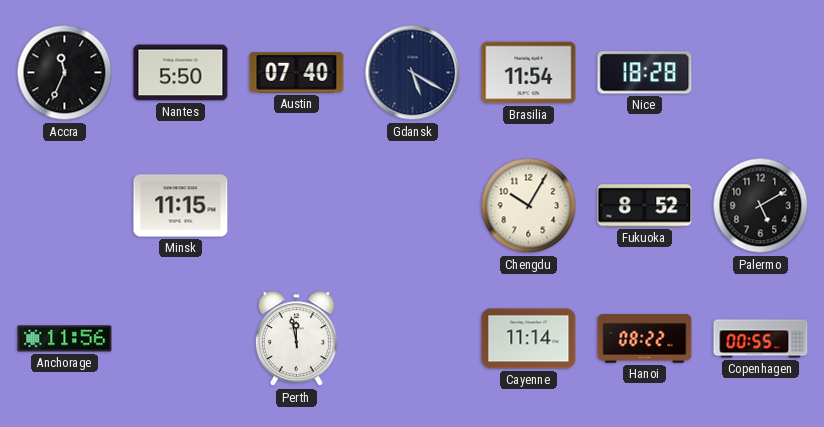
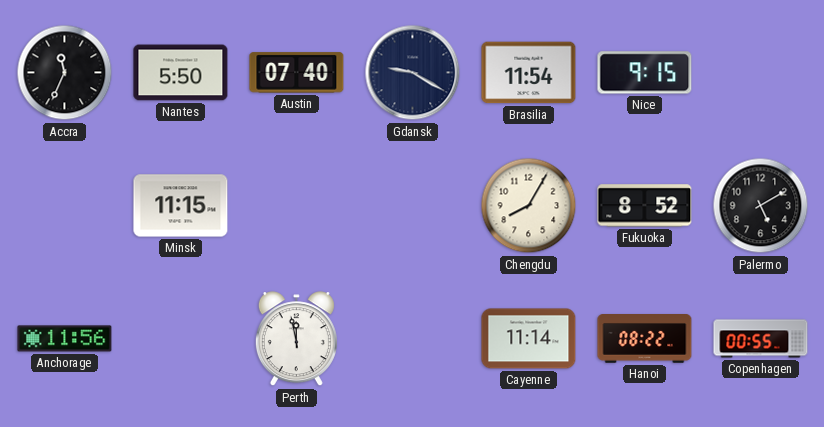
Gdansk: 5:20 -> 9:20
Nice: 18:28 -> 9:15
Chengdu: 10:05 -> 8:05
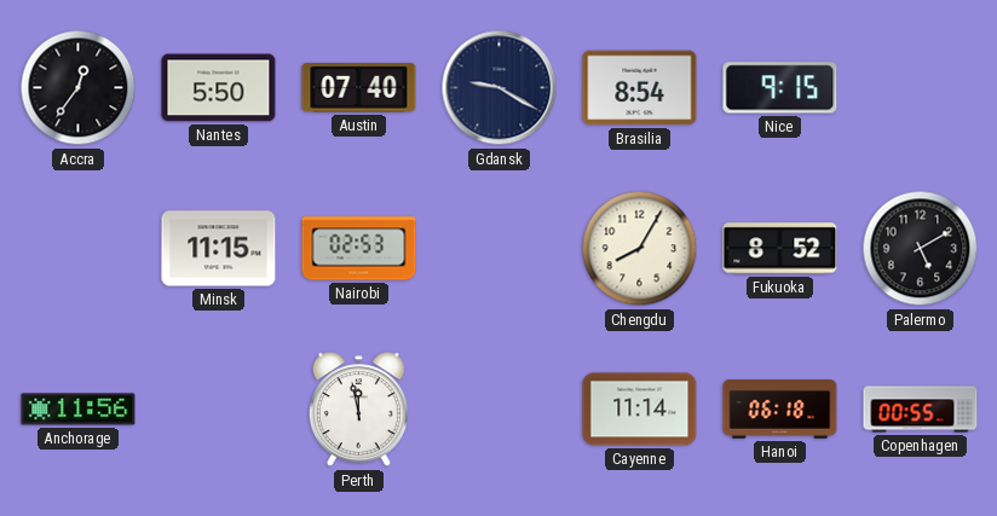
Accra: 11:34 -> 12:36
Brasilia: 11:54 -> 8:54
Nairobi: none -> 02:53
Hanoi: 08:22 -> 06:18
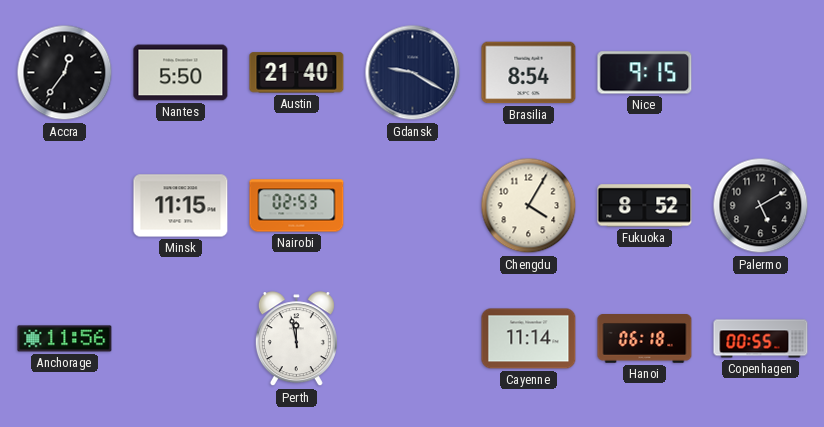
Austin: 07:40 -> 21:40
Chengdu: 8:05 -> 4:05
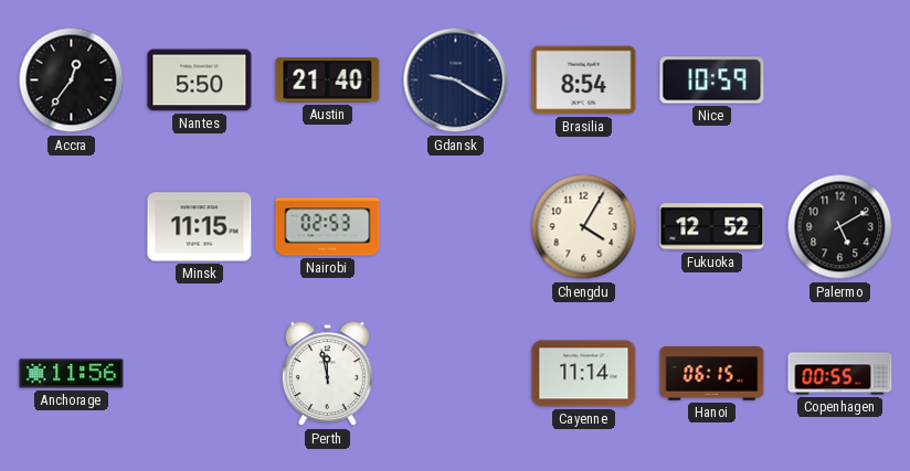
Nice: 9:15 -> 10:59
Fukuoka: 8:52 -> 12:52
Hanoi: 06:18 -> 06:15
